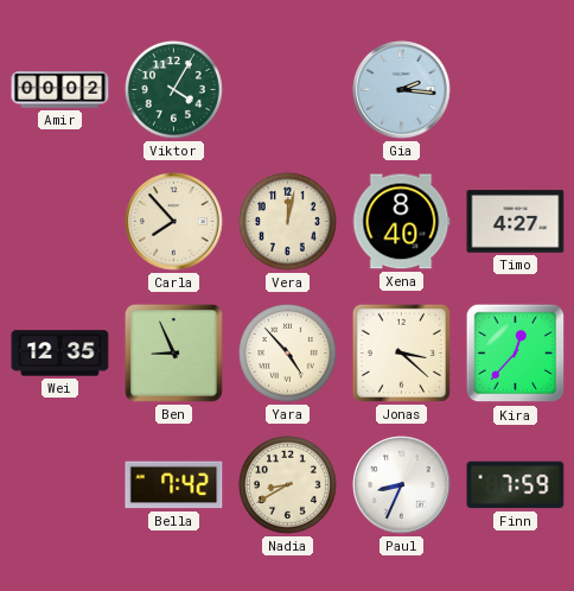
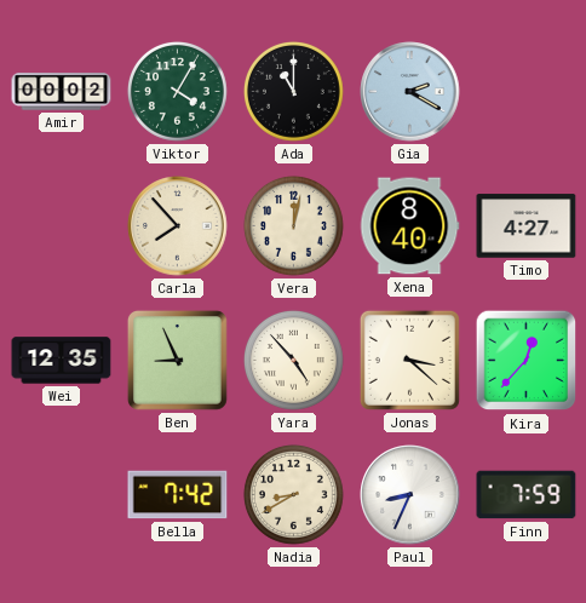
Ada: none -> 11:00
Gia: 2:16 -> 2:20
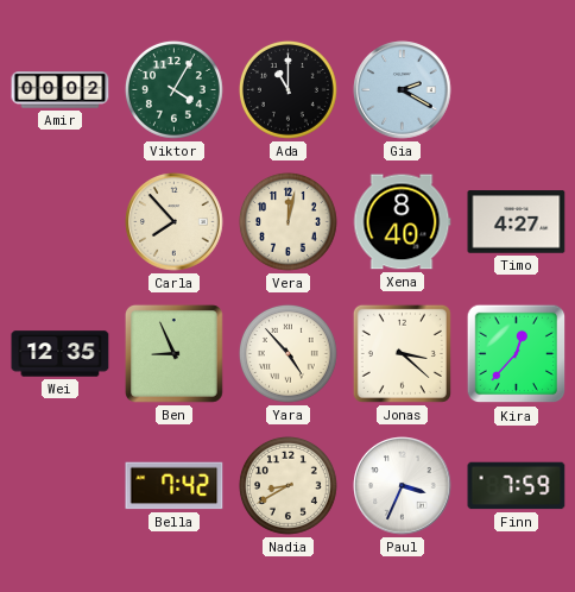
Paul: 8:34 -> 3:34
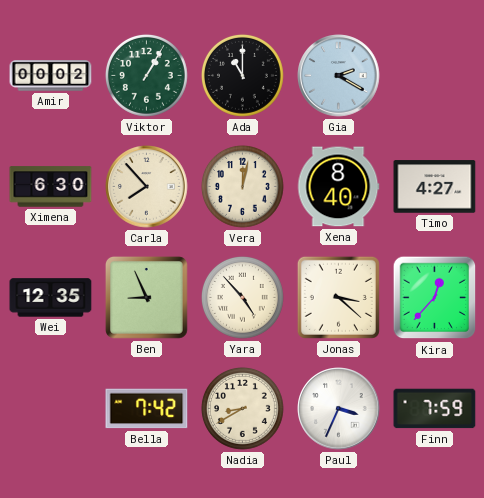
Viktor: 4:05 -> 1:05
Ximena: none -> 6:30
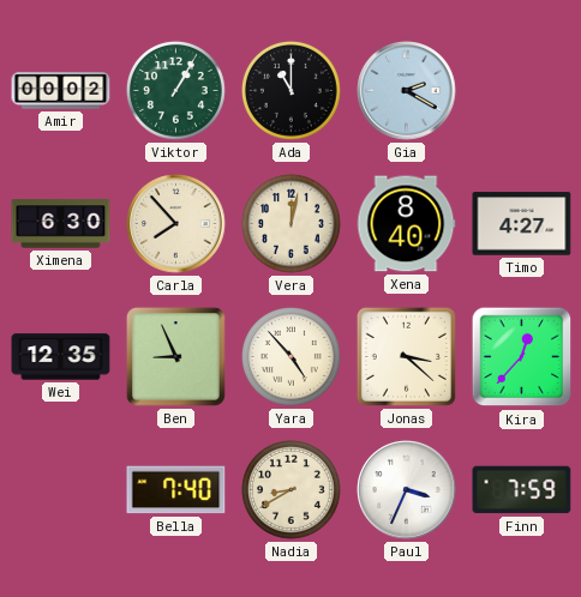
Bella: 7:42 -> 7:40
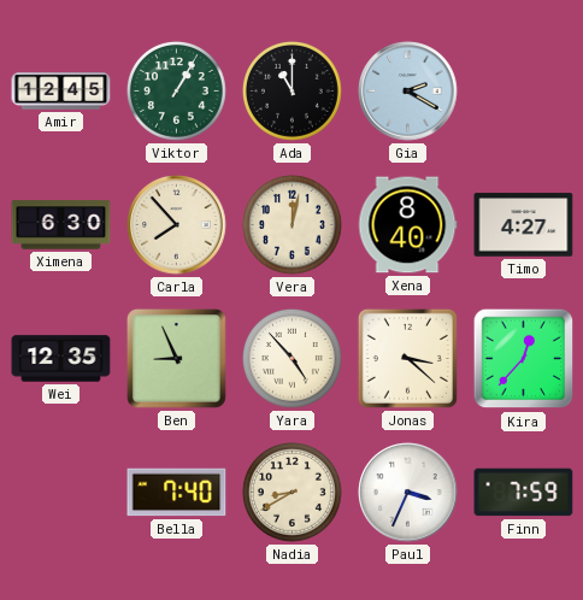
Amir: 00:02 -> 12:45
